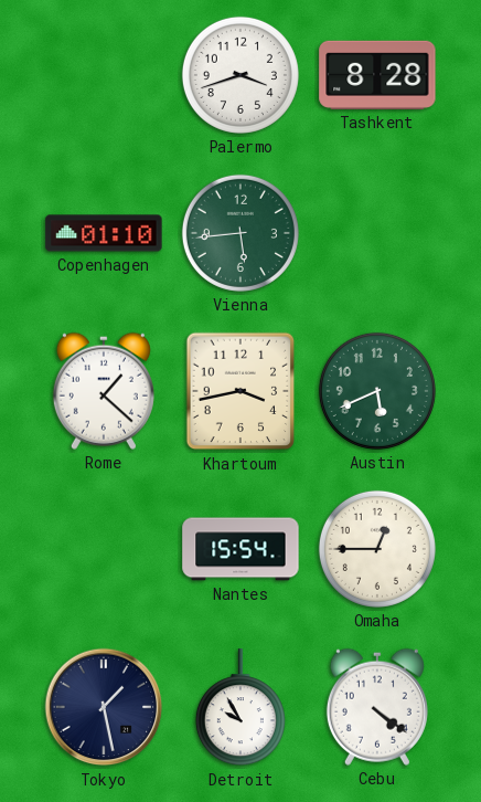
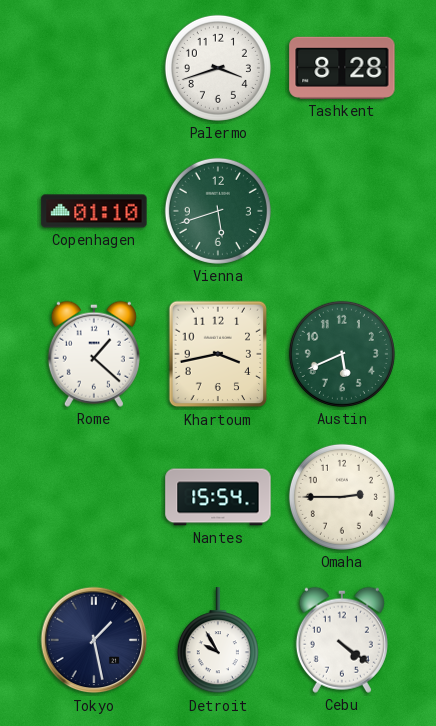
Vienna: 5:44 -> 5:42
Omaha: 12:45 -> 2:45
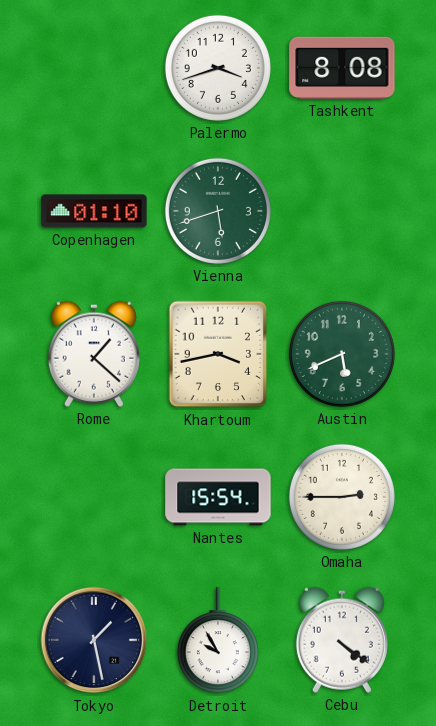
Tashkent: 8:28 -> 8:08
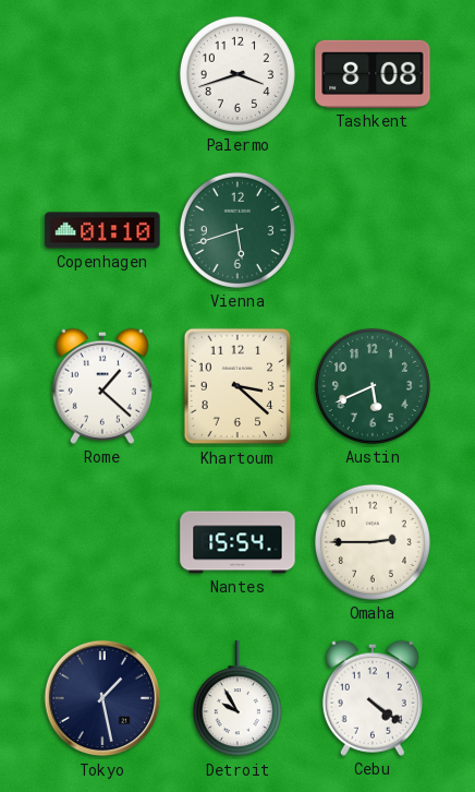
Khartoum: 3:43 -> 3:22
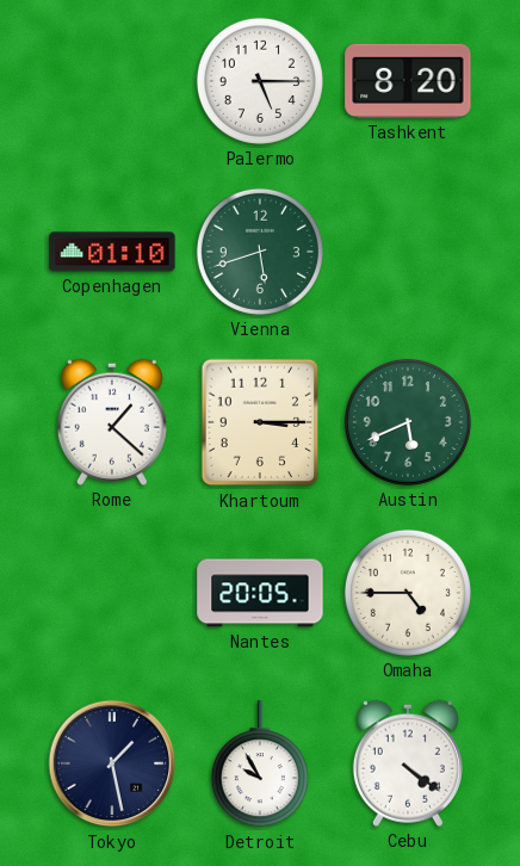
Palermo: 3:42 -> 5:15
Tashkent: 8:08 -> 8:20
Khartoum: 3:22 -> 3:15
Nantes: 15:54 -> 20:05
Omaha: 2:45 -> 4:45
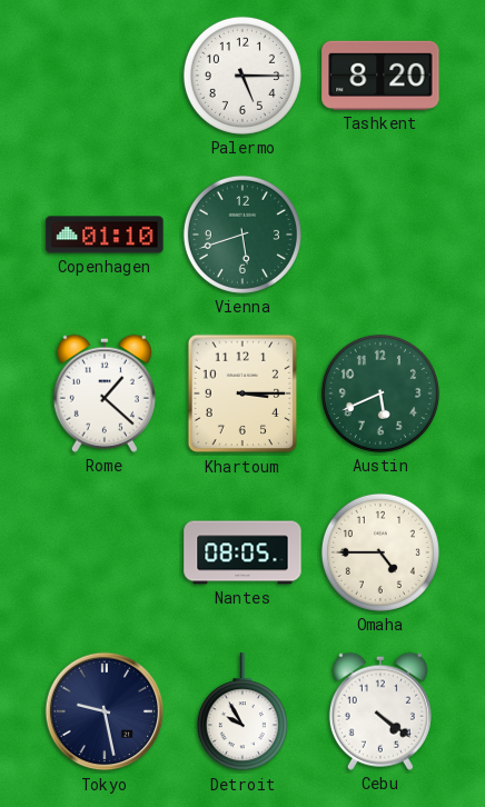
Nantes: 20:05 -> 08:05
Tokyo: 1:28 -> 9:28
